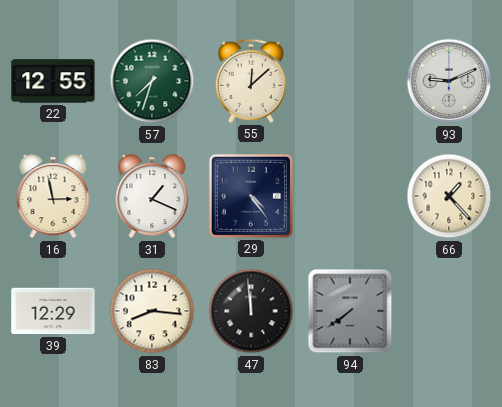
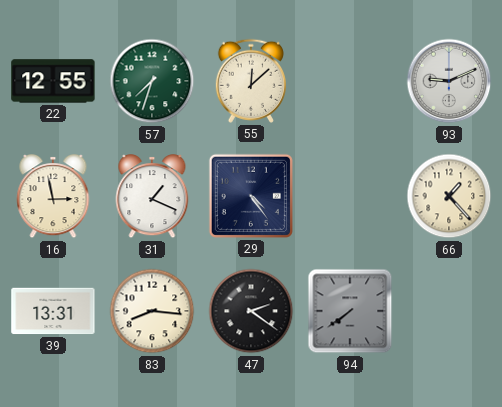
39: 12:29 -> 13:31
47: 11:59 -> 2:21
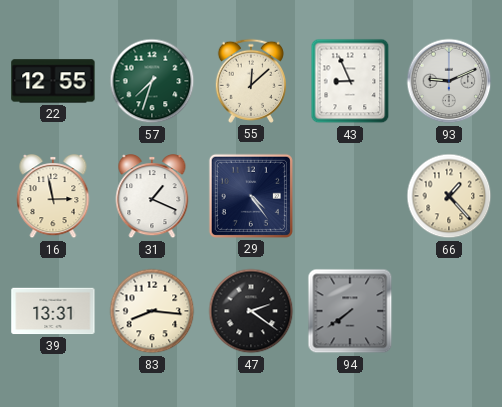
43: none -> 8:56
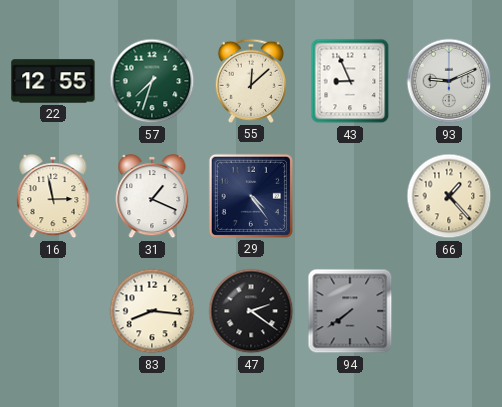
39: 13:31 -> none
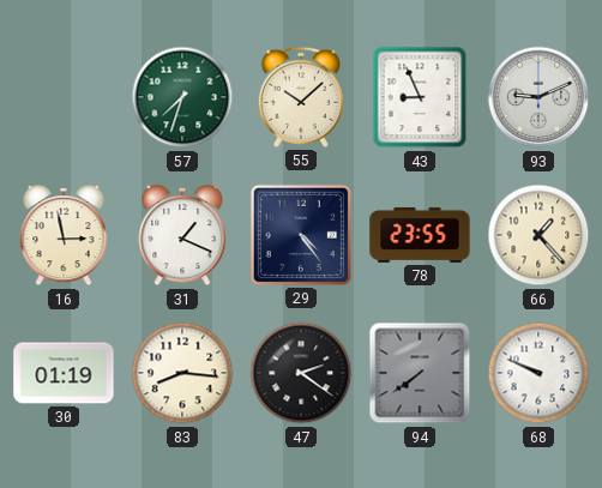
22: 12:55 -> none
55: 12:08 -> 10:08
78: none -> 23:55
30: none -> 01:19
68: none -> 9:49
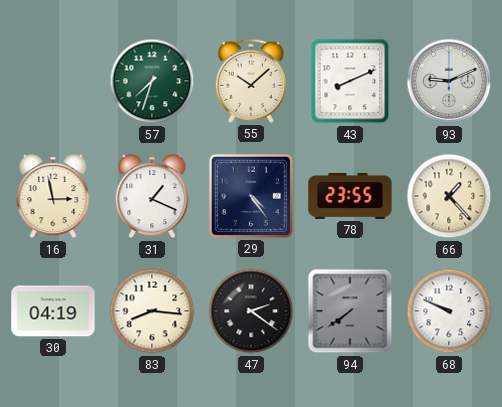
43: 8:56 -> 8:11
30: 01:19 -> 04:19
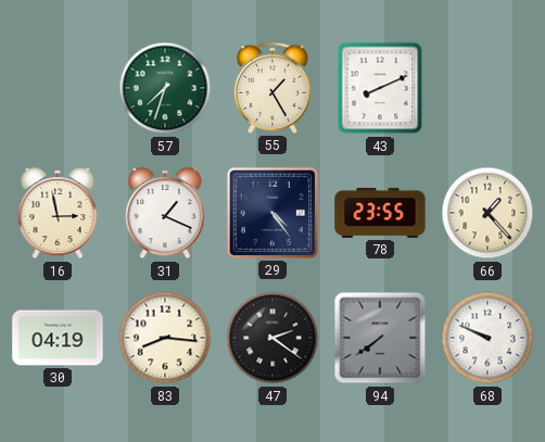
55: 10:08 -> 1:25
93: 9:11 -> none
